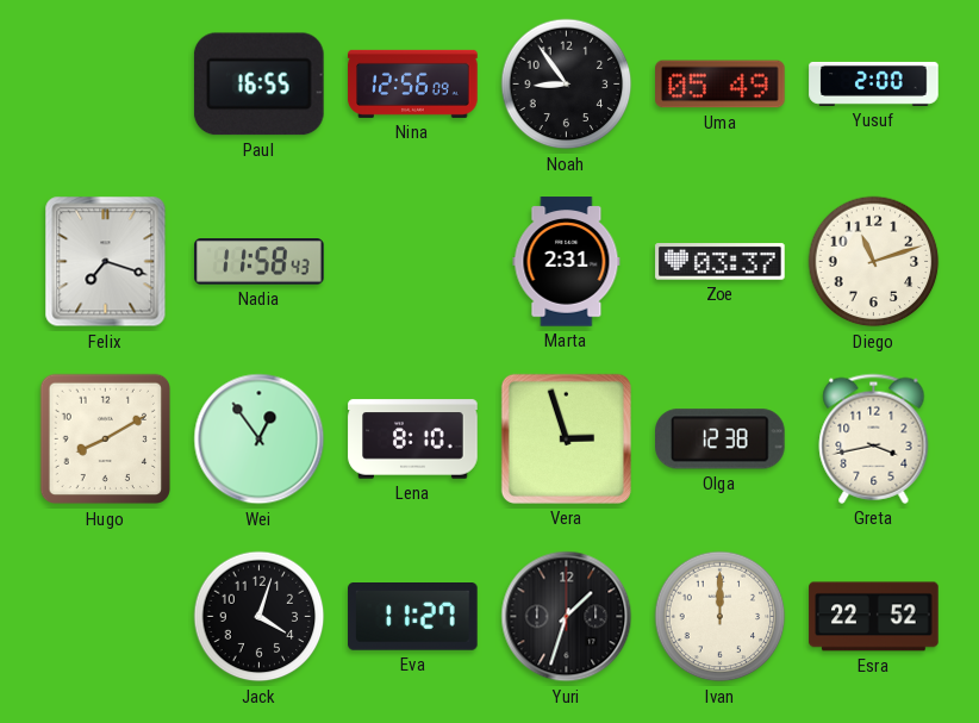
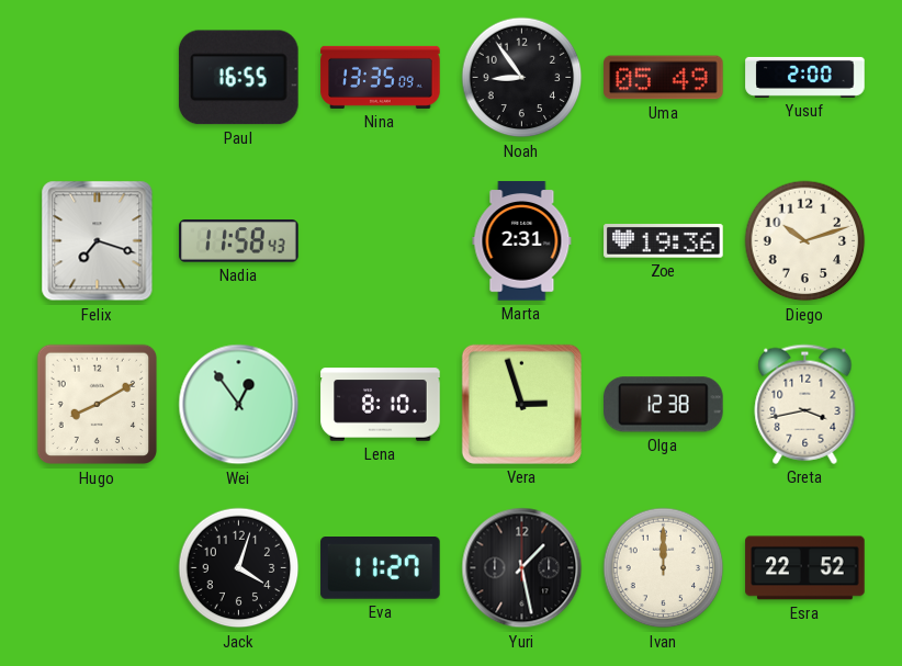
Nina: 12:56 -> 13:35
Zoe: 03:37 -> 19:36
Diego: 11:12 -> 10:12
Yuri: 1:33 -> 1:28
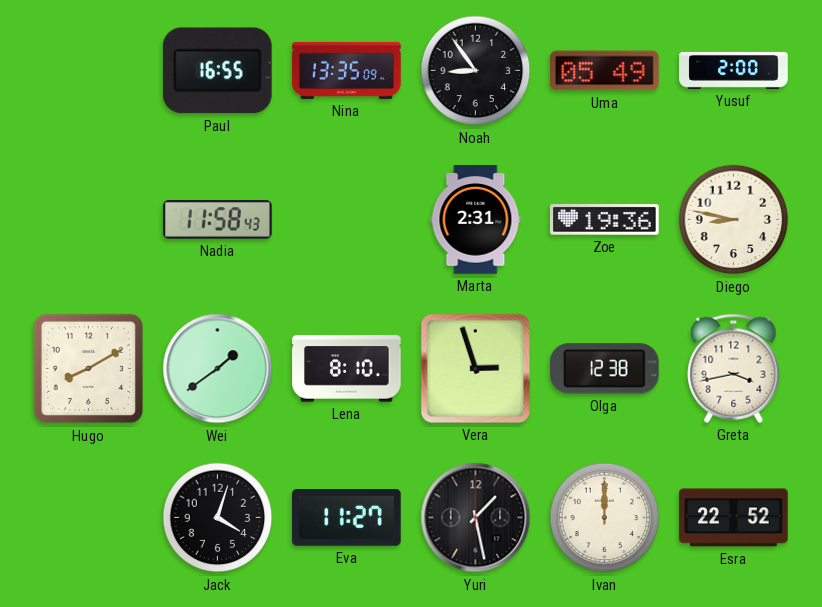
Felix: 7:18 -> none
Diego: 10:12 -> 8:47
Wei: 12:54 -> 1:39
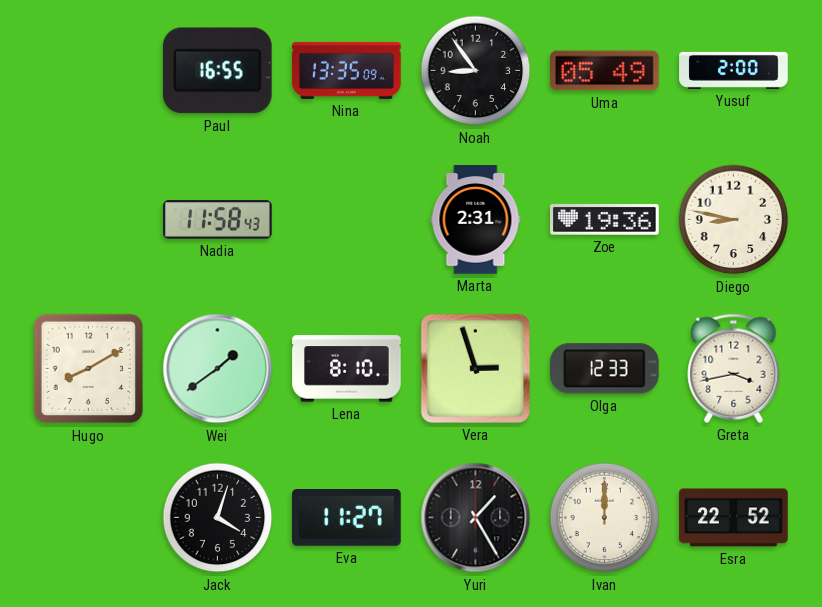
Olga: 12:38 -> 12:33
Yuri: 1:28 -> 1:25
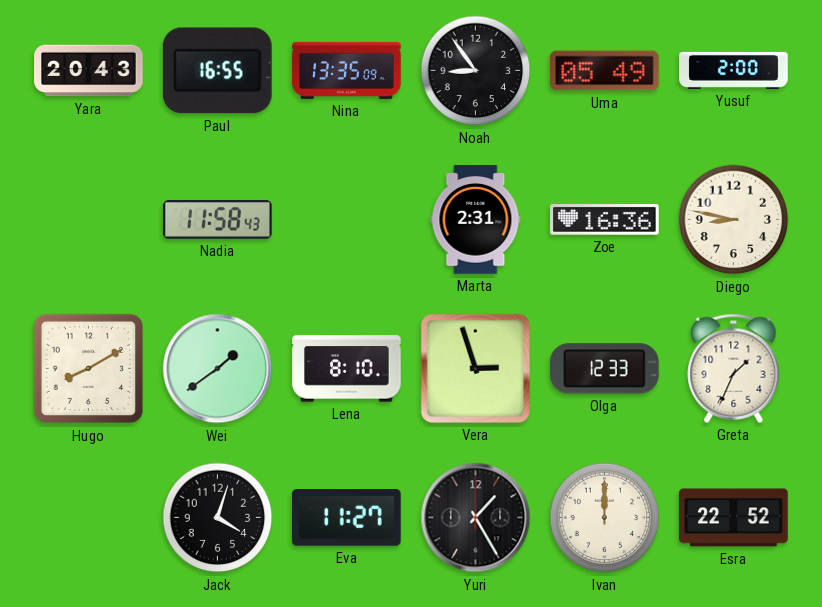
Yara: none -> 20:43
Zoe: 19:36 -> 16:36
Greta: 3:43 -> 1:34
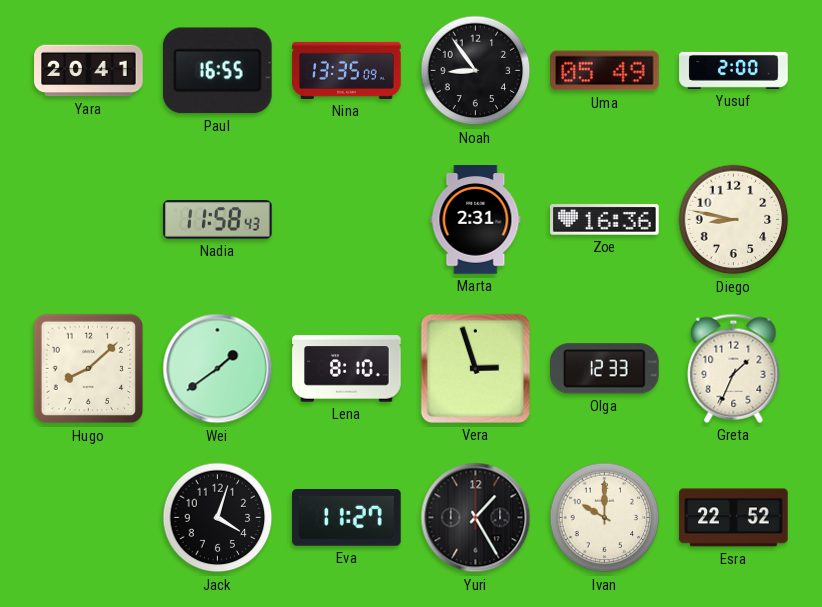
Yara: 20:43 -> 20:41
Hugo: 8:10 -> 8:08
Ivan: 12:00 -> 10:00
